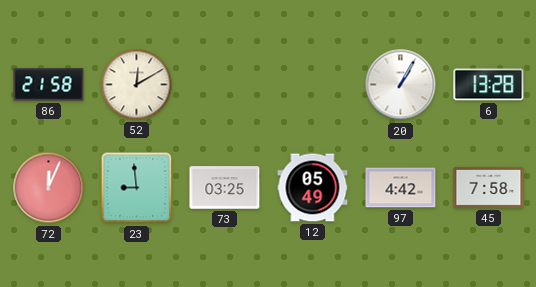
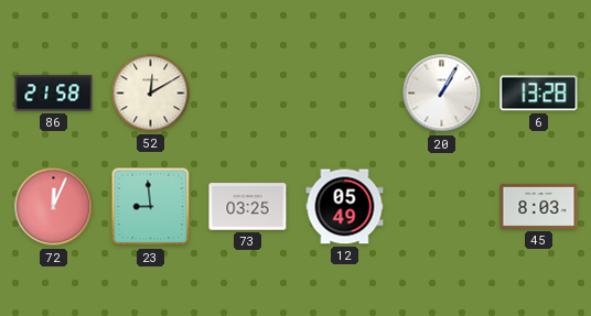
97: 4:42 -> none
45: 7:58 -> 8:03
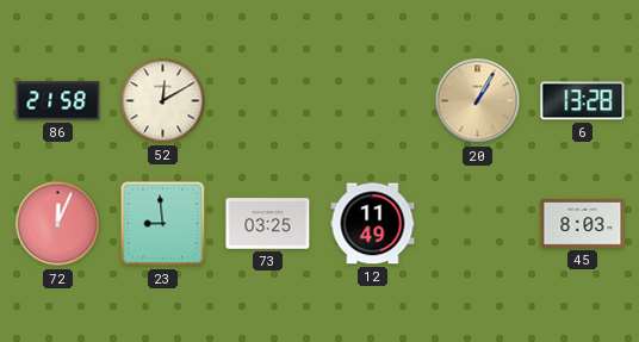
20 dial: white -> champagne
12: 05:49 -> 11:49
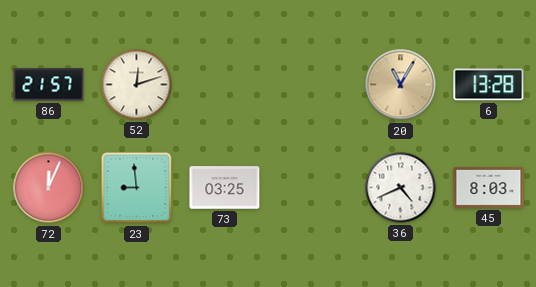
86: 21:58 -> 21:57
52: 12:10 -> 12:12
20: 1:05 -> 11:05
12: 11:49 -> none
36: none -> 4:41
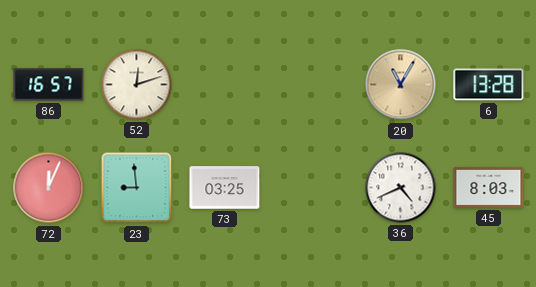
86: 21:57 -> 16:57
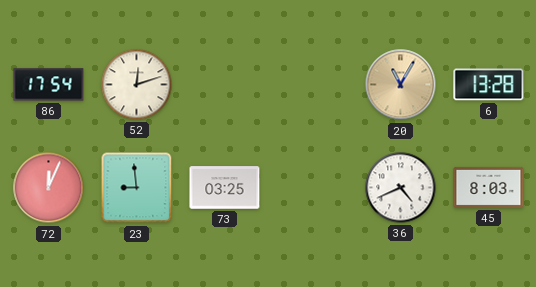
86: 16:57 -> 17:54
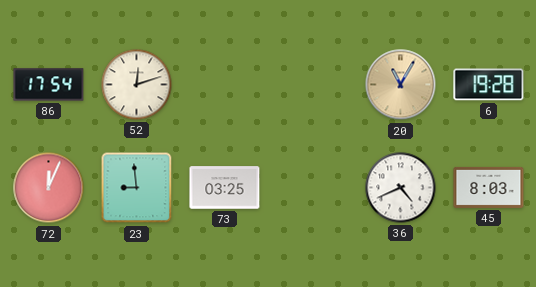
6: 13:28 -> 19:28
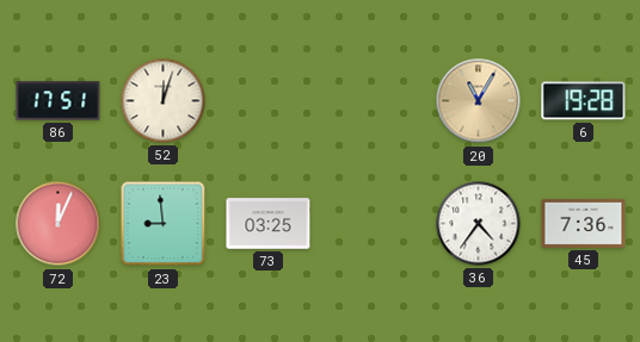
86: 17:54 -> 17:51
52: 12:12 -> 12:03
36: 4:41 -> 4:36
45: 8:03 -> 7:36
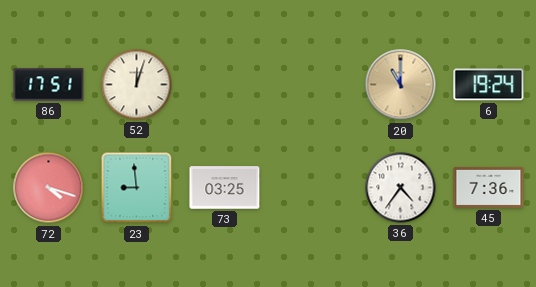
20: 11:05 -> 11:00
6: 19:28 -> 19:24
72: 12:04 -> 4:18
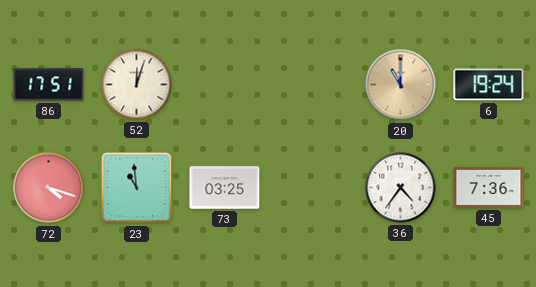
23: 8:59 -> 10:59
